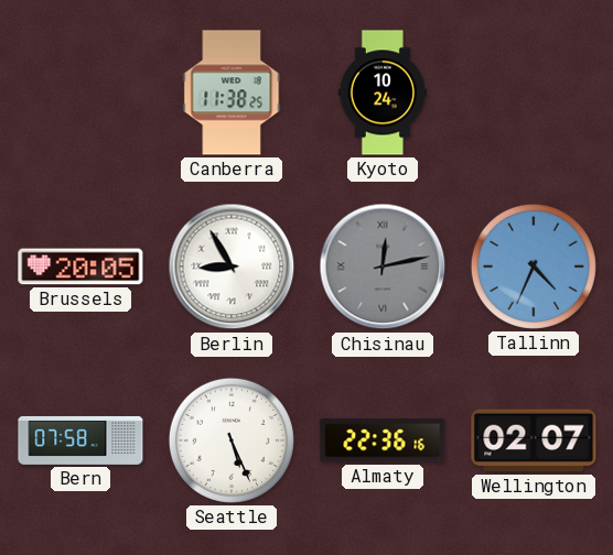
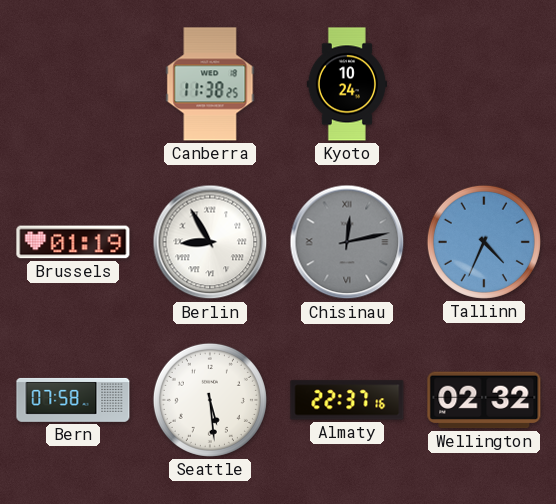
Brussels: 20:05 -> 01:19
Seattle: 5:26 -> 5:29
Almaty: 22:36 -> 22:37
Wellington: 02:07 -> 02:32
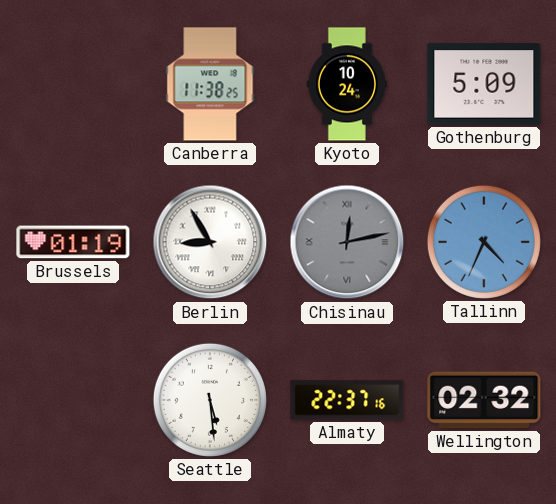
Gothenburg: none -> 5:09
Bern: 07:58 -> none
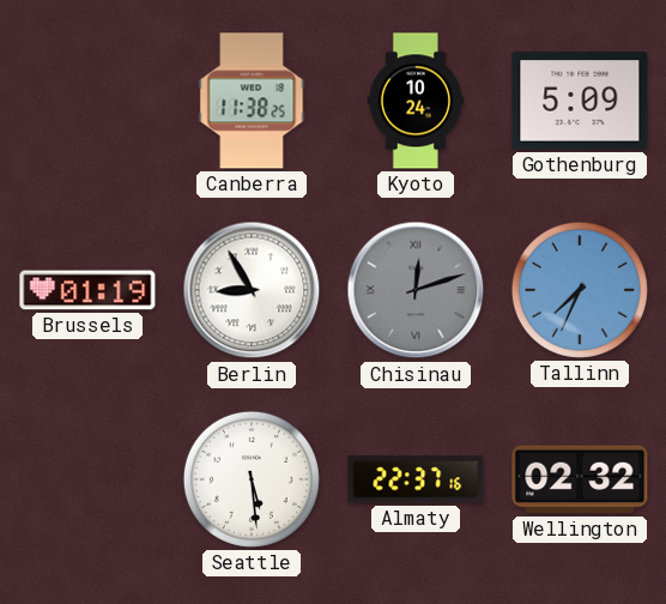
Chisinau: 12:13 -> 12:12
Tallinn: 4:34 -> 7:34
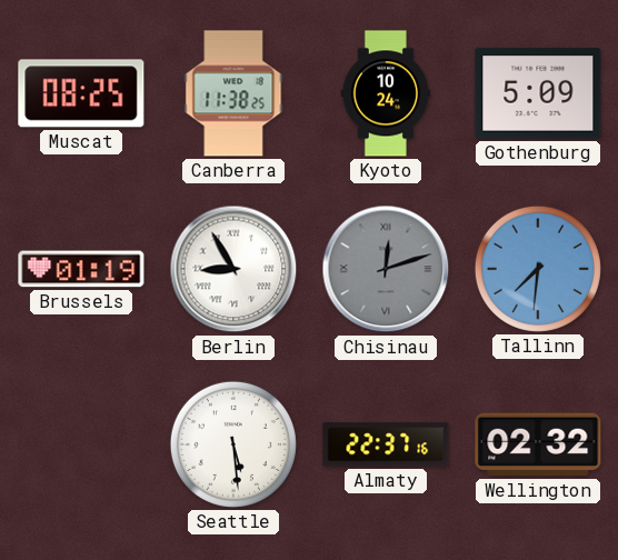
Muscat: none -> 08:25
Tallinn: 7:34 -> 7:31
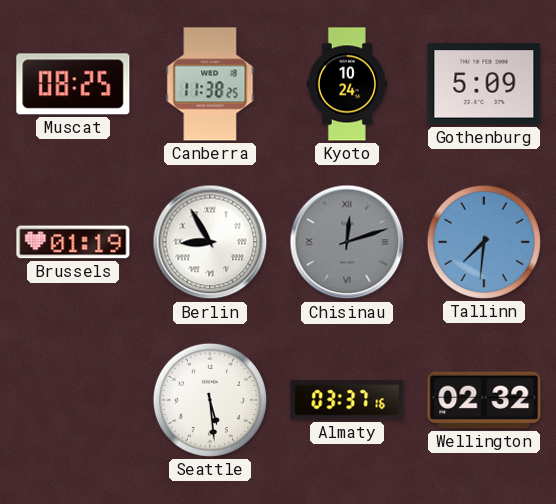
Almaty: 22:37 -> 03:37
